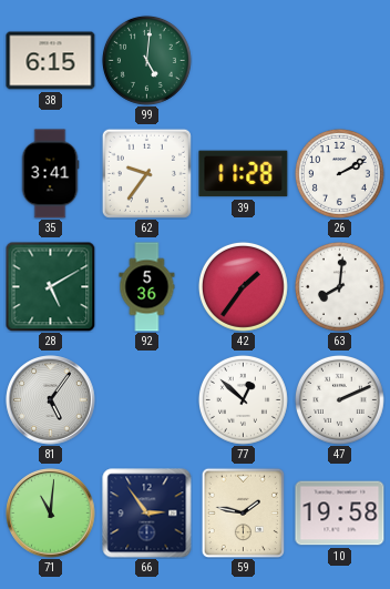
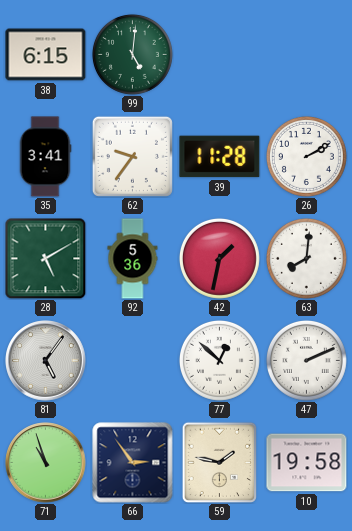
42: 1:36 -> 1:32
71: 11:01 -> 10:57
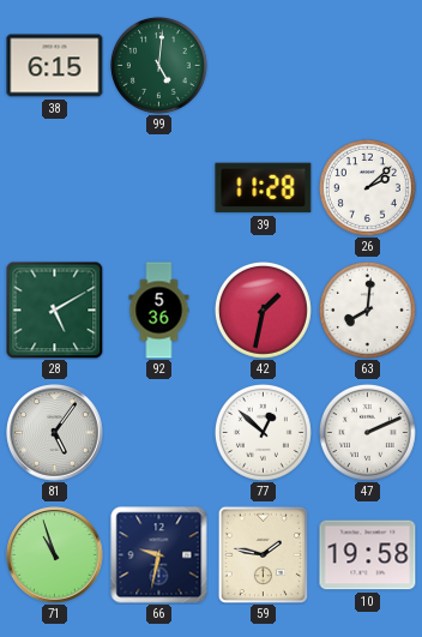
35: 3:41 -> none
62: 9:36 -> none
26: 2:10 -> 2:08
66: 2:54 -> 9:32
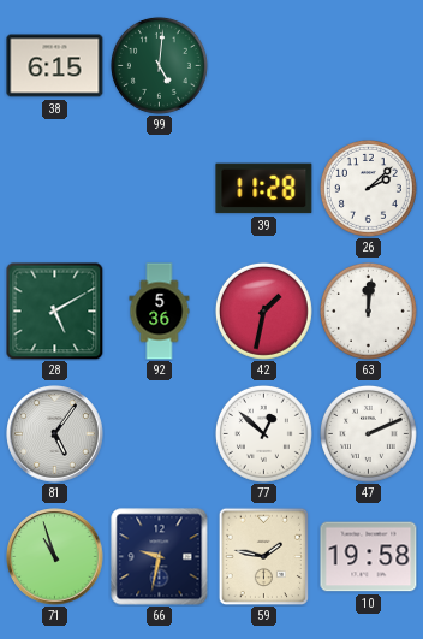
63: 8:01 -> 12:01
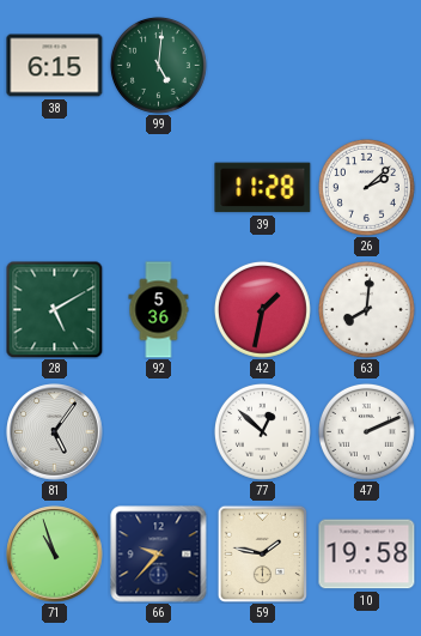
63: 12:01 -> 8:01
66: 9:32 -> 9:37
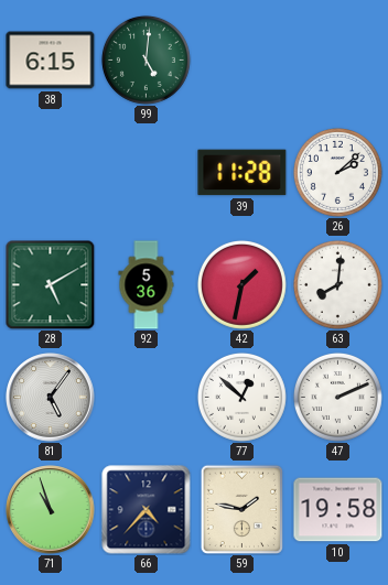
66: 9:37 -> 4:37
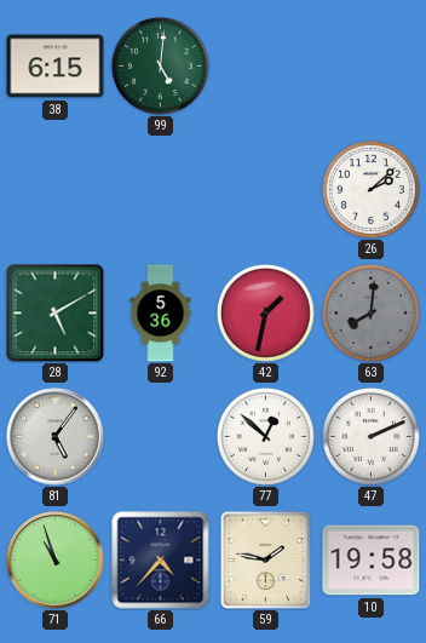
39: 11:28 -> none
63 dial: white -> grey
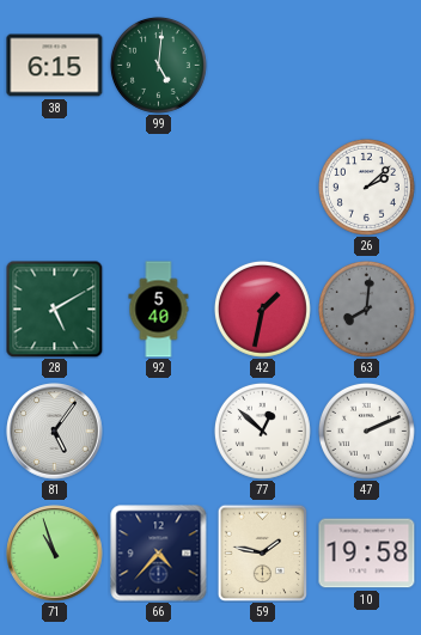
92: 5:36 -> 5:40
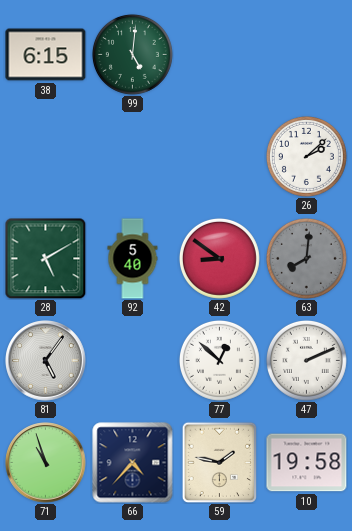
42: 1:32 -> 8:51
